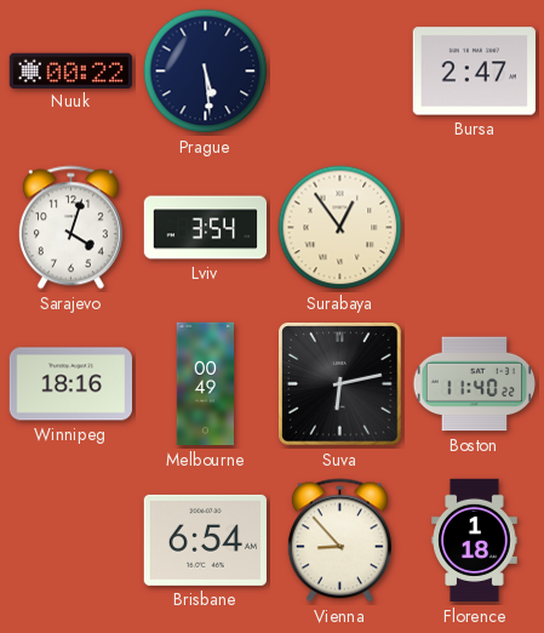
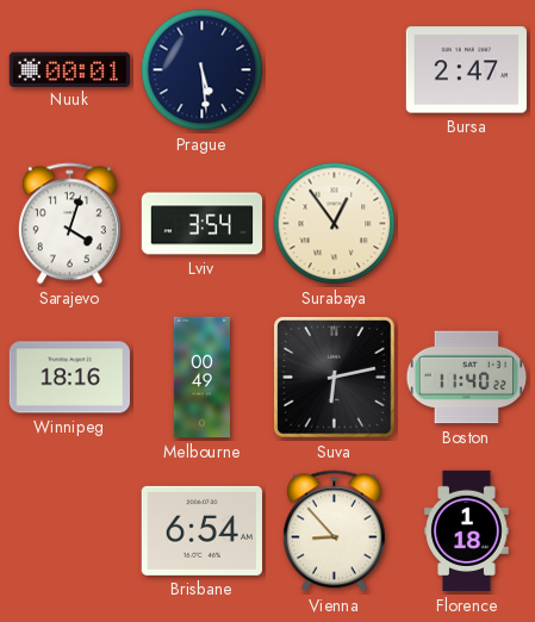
Nuuk: 00:22 -> 00:01
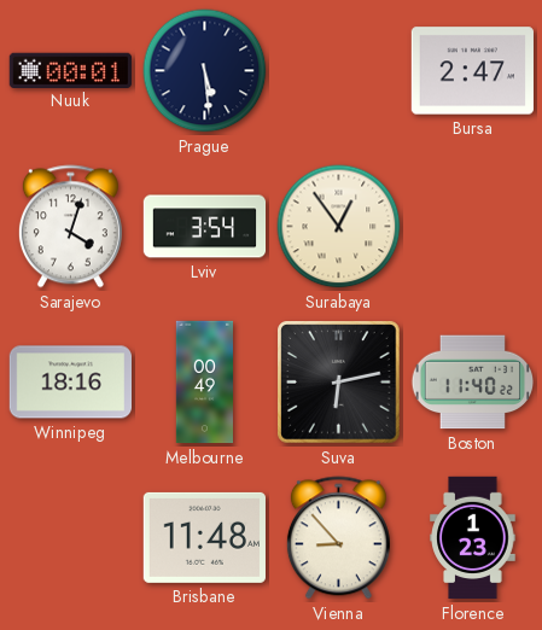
Brisbane: 6:54 -> 11:48
Florence: 1:18 -> 1:23
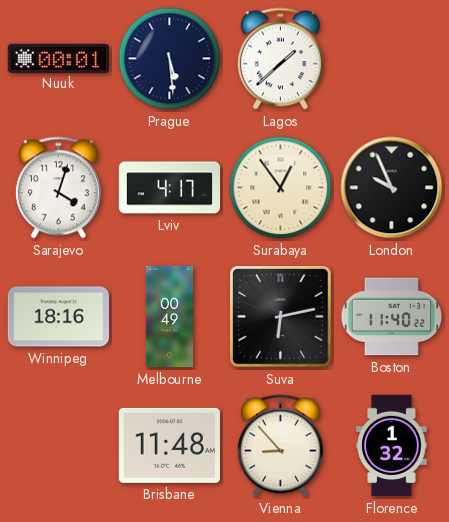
Lagos: none -> 1:38
Bursa: 2:47 -> none
Lviv: 3:54 -> 4:17
London: none -> 9:56
Florence: 1:23 -> 1:32
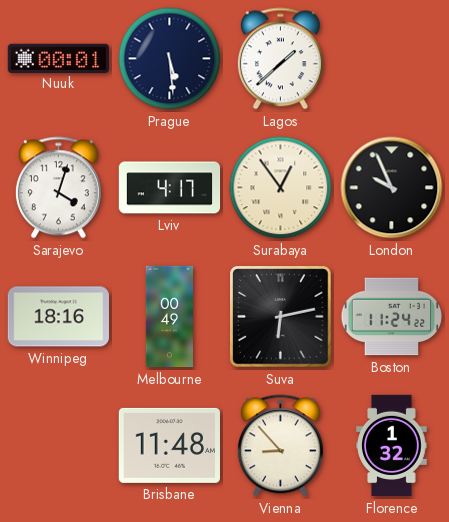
Boston: 11:40 -> 11:24
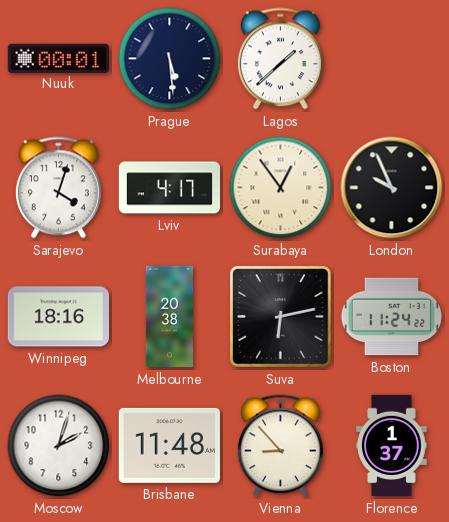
Melbourne: 00:49 -> 20:38
Moscow: none -> 2:03
Florence: 1:32 -> 1:37
